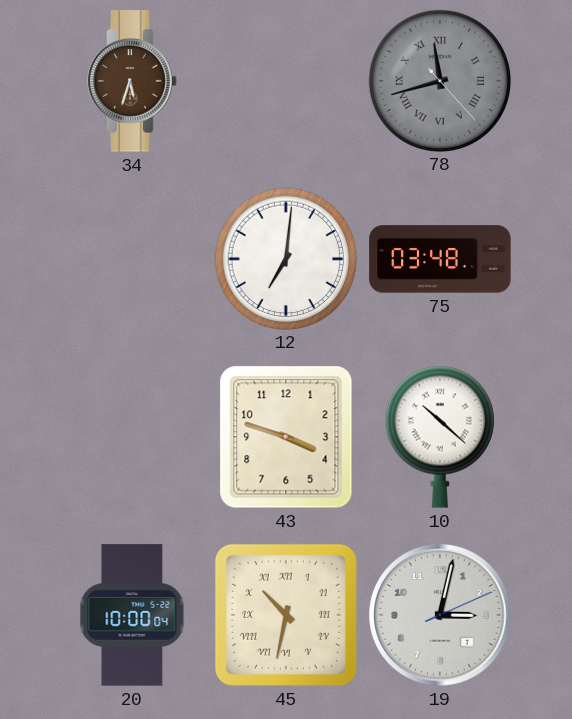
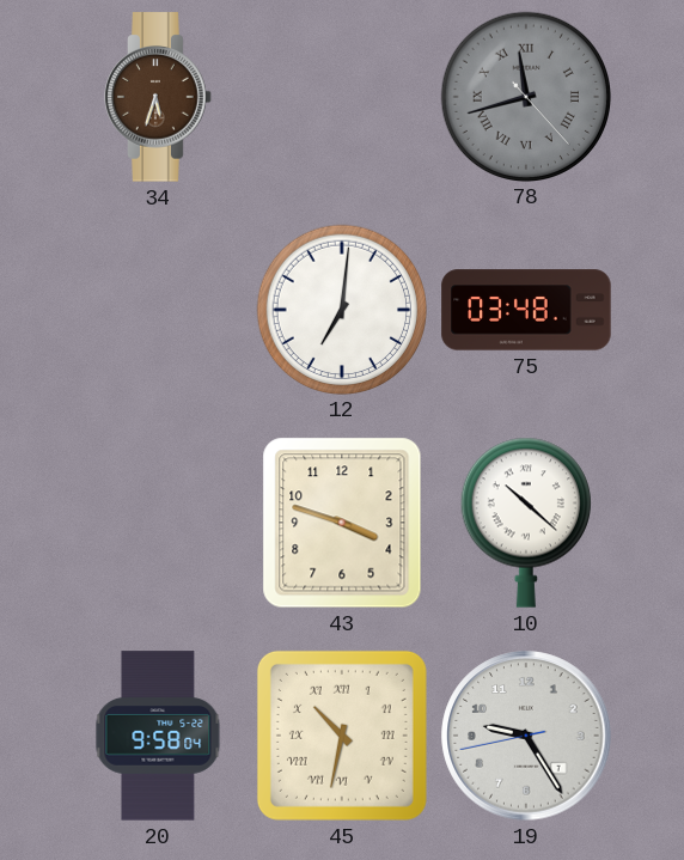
20: 10:00 -> 9:58
19: 3:02 -> 9:24
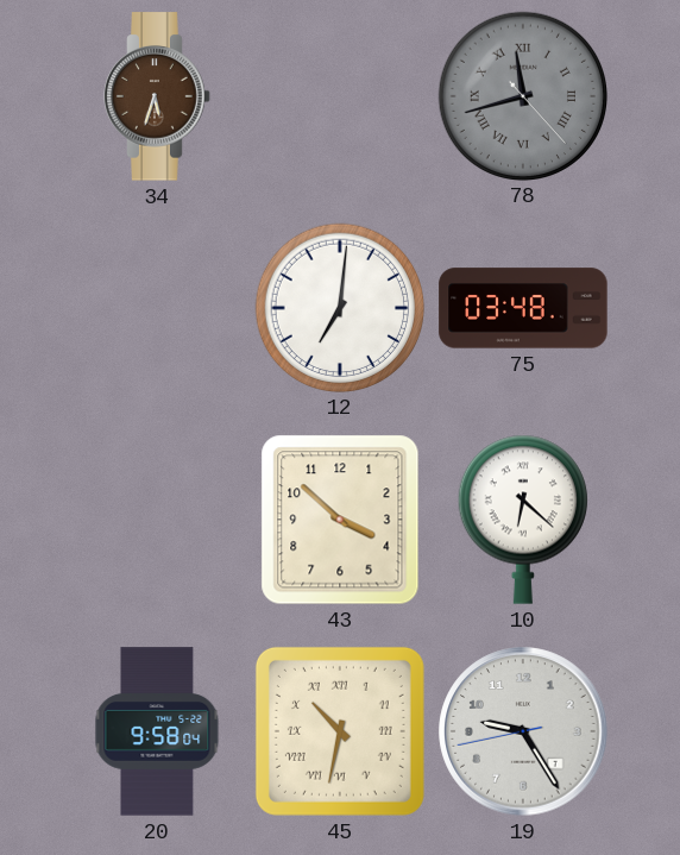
43: 3:48 -> 3:52
10: 10:22 -> 6:22
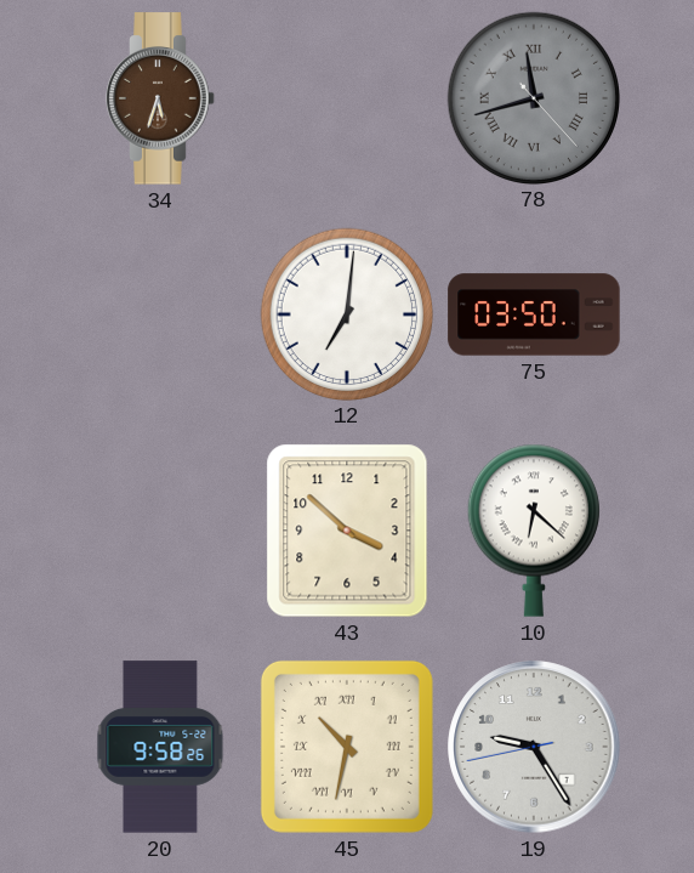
75: 03:48 -> 03:50
20: 9:58:04 -> 9:58:26
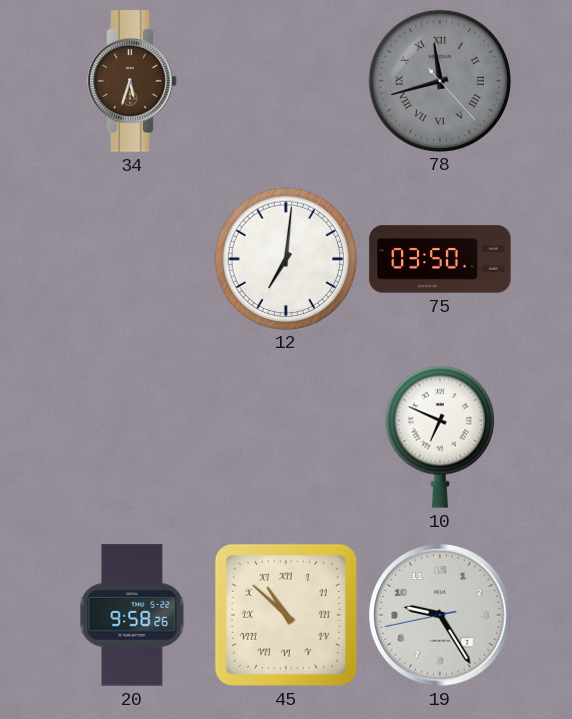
43: 3:52 -> none
10: 6:22 -> 6:49
45: 10:32 -> 10:52
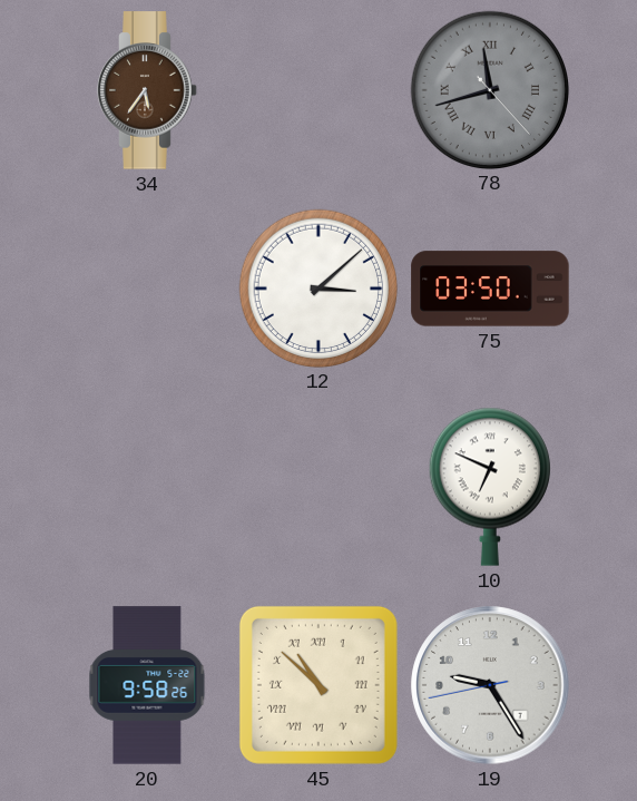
34: 5:33 -> 5:36
12: 7:01 -> 3:08
